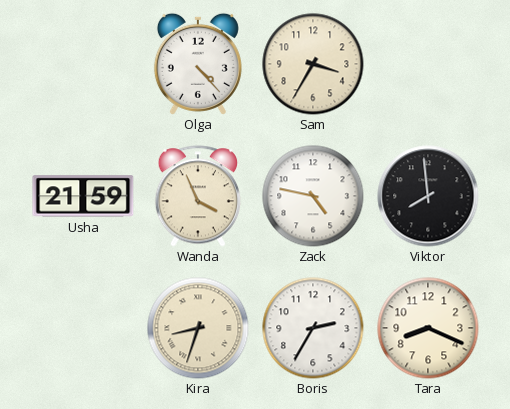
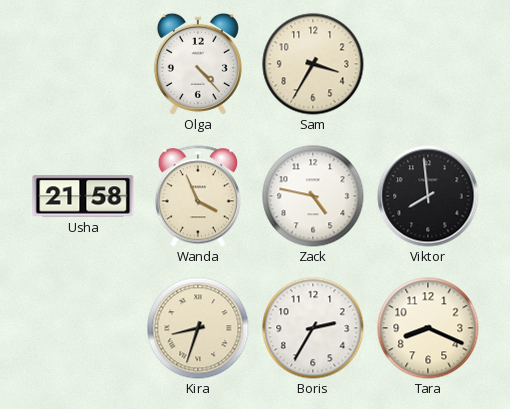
Usha: 21:59 -> 21:58
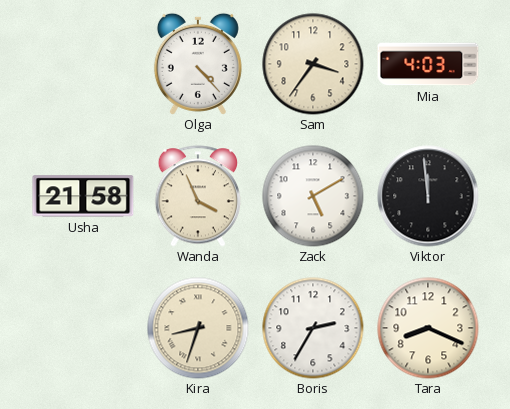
Sam: 3:35 -> 3:36
Mia: none -> 4:03
Zack: 4:47 -> 5:10
Viktor: 7:59 -> 11:59
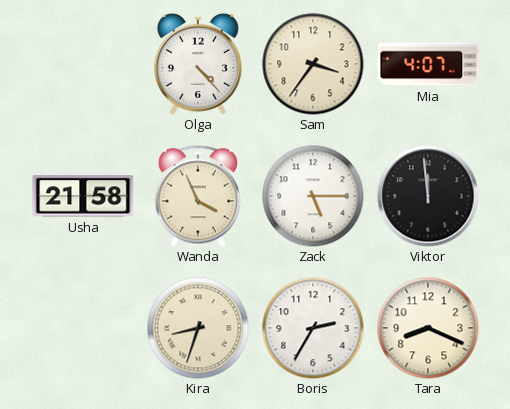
Mia: 4:03 -> 4:07
Zack: 5:10 -> 5:15
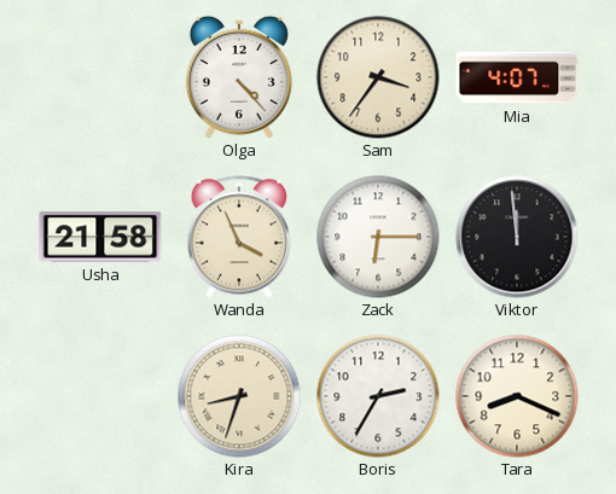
Zack: 5:15 -> 6:15
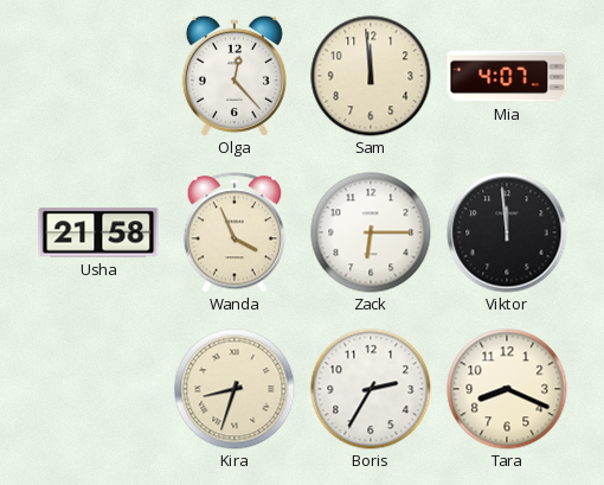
Olga: 4:23 -> 12:23
Sam: 3:36 -> 11:59
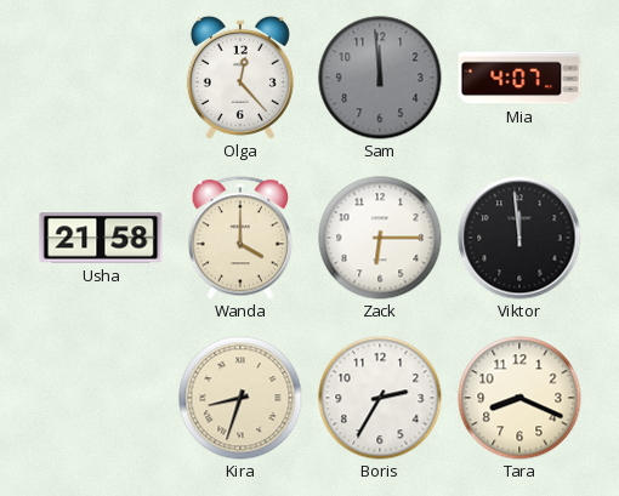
Sam dial: cream -> grey
Wanda: 3:56 -> 4:00
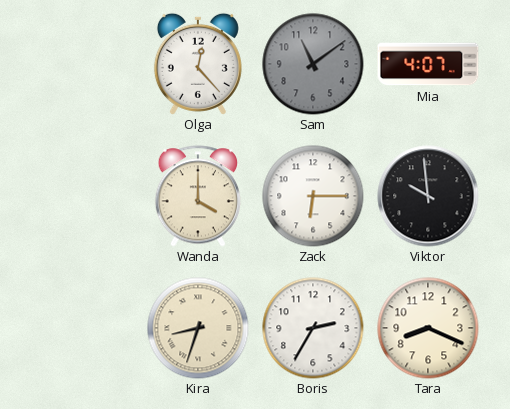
Sam: 11:59 -> 11:09
Usha: 21:58 -> none
Viktor: 11:59 -> 9:59
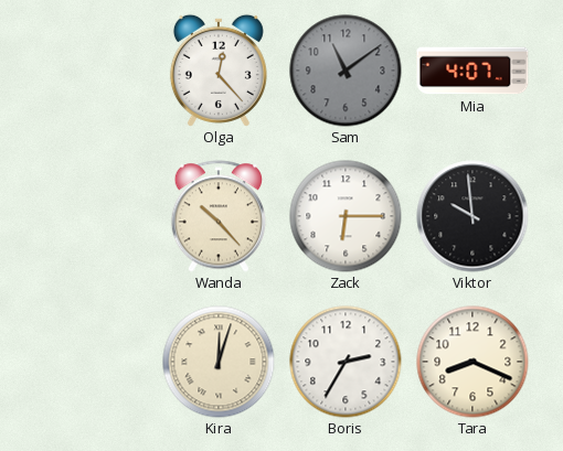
Wanda: 4:00 -> 10:23
Kira: 8:33 -> 12:03
